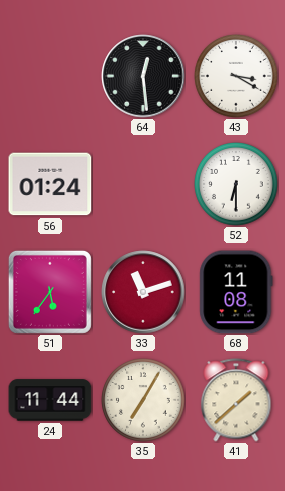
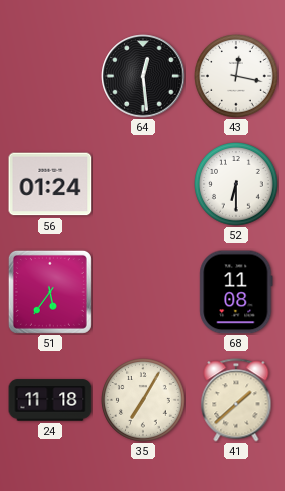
43: 3:20 -> 12:17
33: 11:12 -> none
24: 11:44 -> 11:18
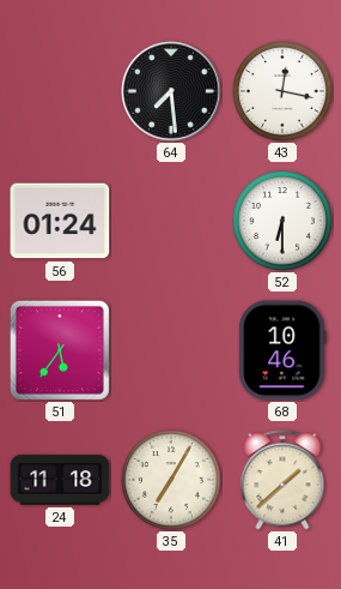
64: 12:29 -> 7:29
68: 11:08 -> 10:46
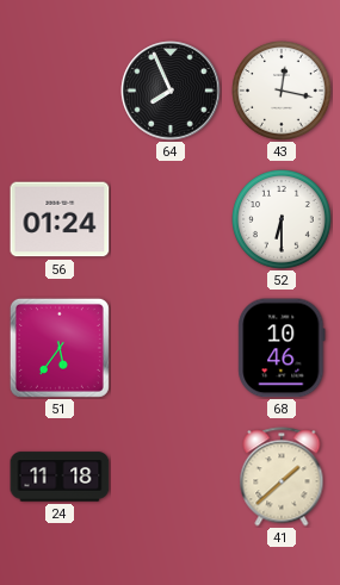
64: 7:29 -> 7:56
35: 7:05 -> none
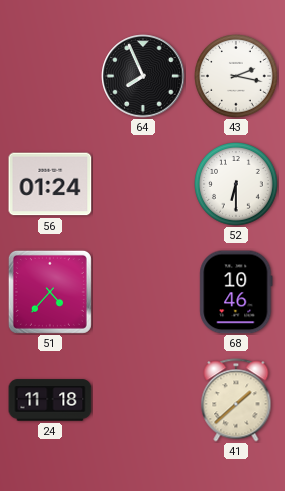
43: 12:17 -> 2:17
51: 5:36 -> 4:37
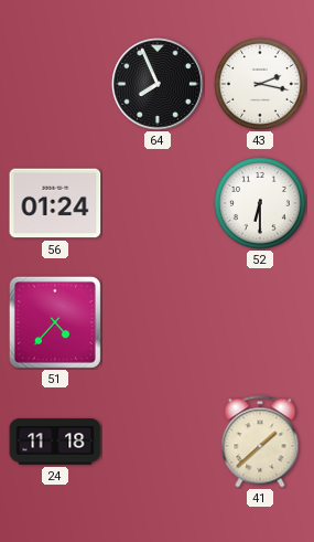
68: 10:46 -> none
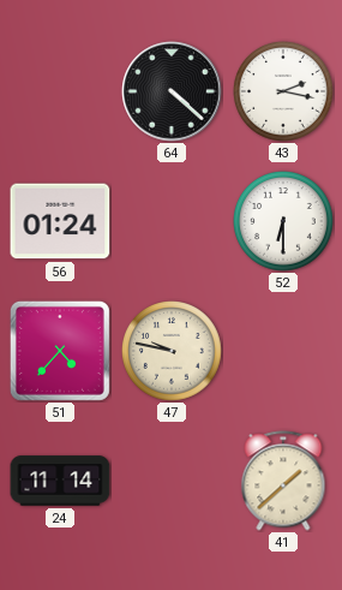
64: 7:56 -> 4:22
47: none -> 9:47
24: 11:18 -> 11:14
